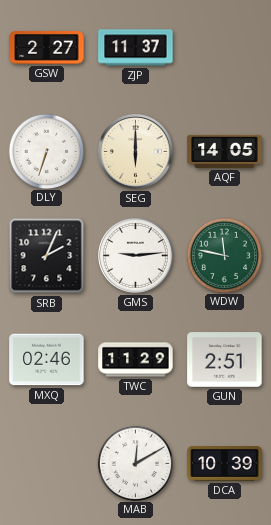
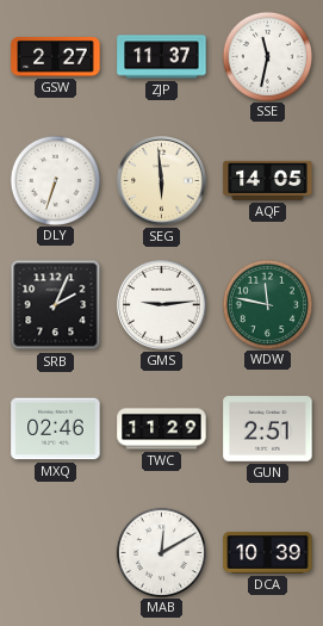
SSE: none -> 11:32
SEG: 6:00 -> 5:59
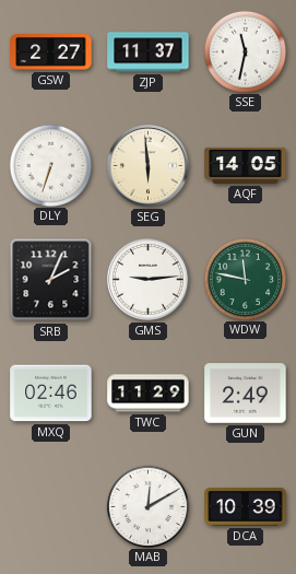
GUN: 2:51 -> 2:49
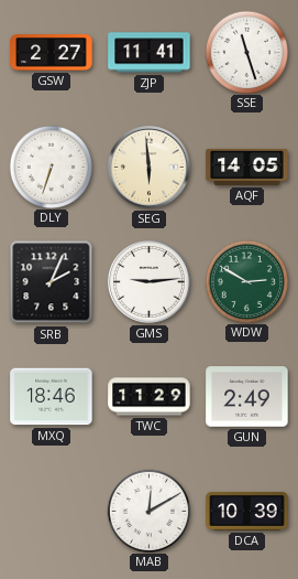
ZJP: 11:37 -> 11:41
SSE: 11:32 -> 11:27
WDW: 11:47 -> 2:50
MXQ: 02:46 -> 18:46
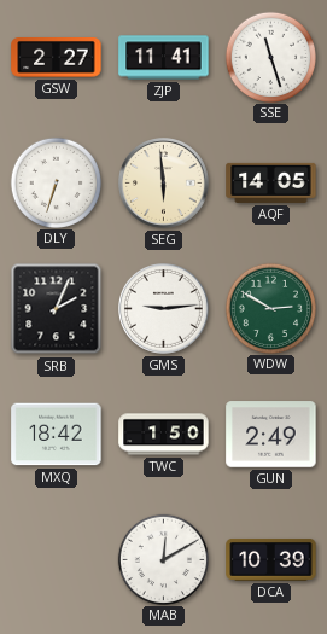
MXQ: 18:46 -> 18:42
TWC: 11:29 -> 1:50
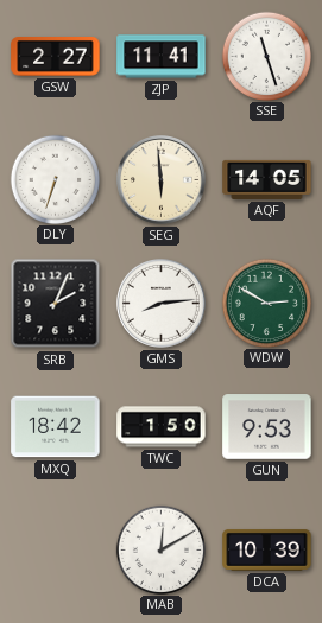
GMS: 9:14 -> 8:14
GUN: 2:49 -> 9:53
